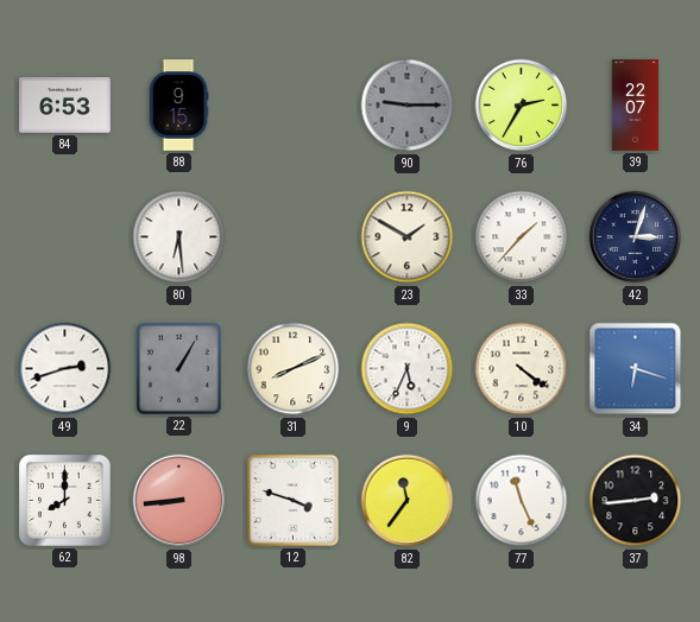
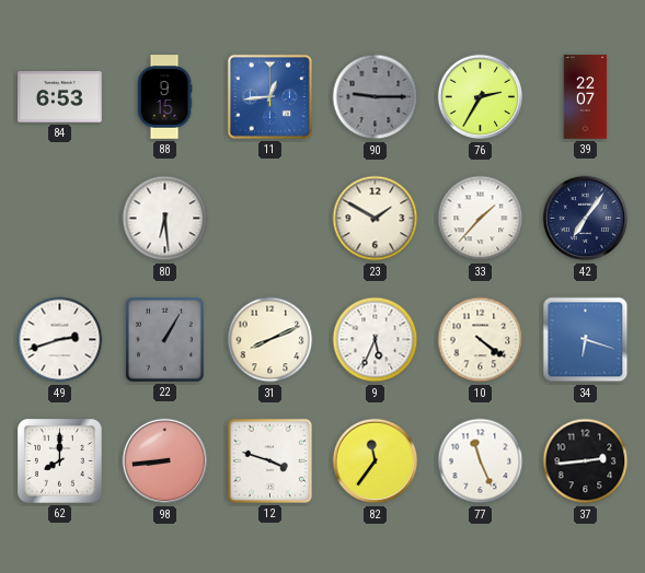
11: none -> 12:44
42: 3:03 -> 7:06
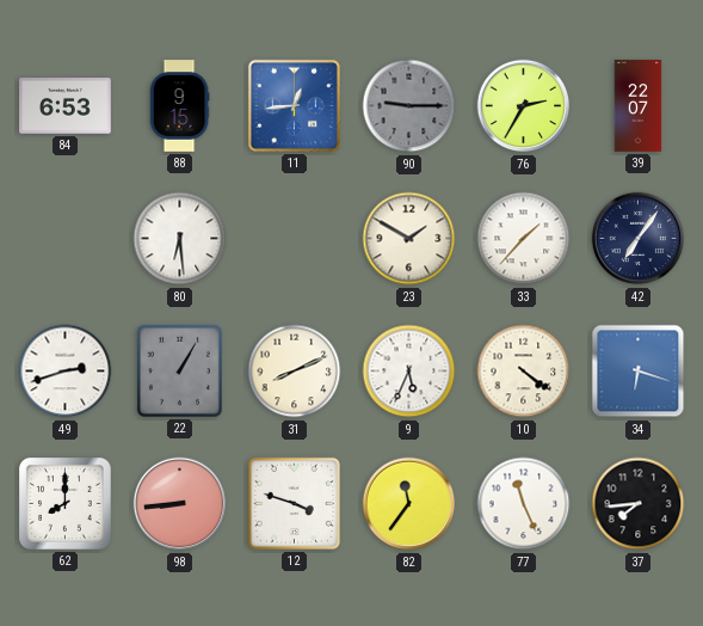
37: 2:44 -> 7:44
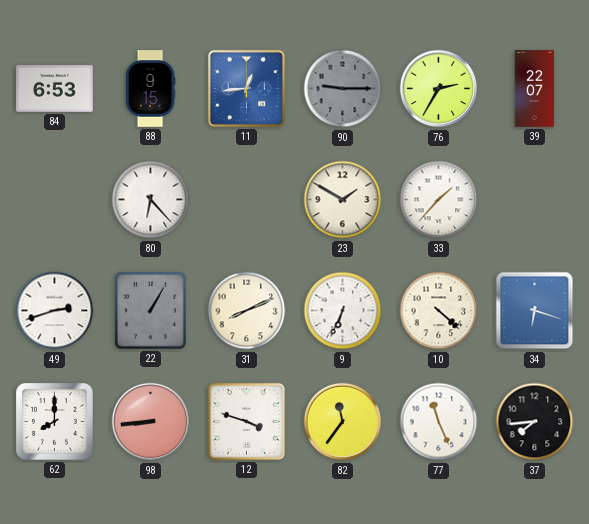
80: 6:29 -> 6:23
42: 7:06 -> none
9: 5:34 -> 6:34
10: 4:21 -> 4:22
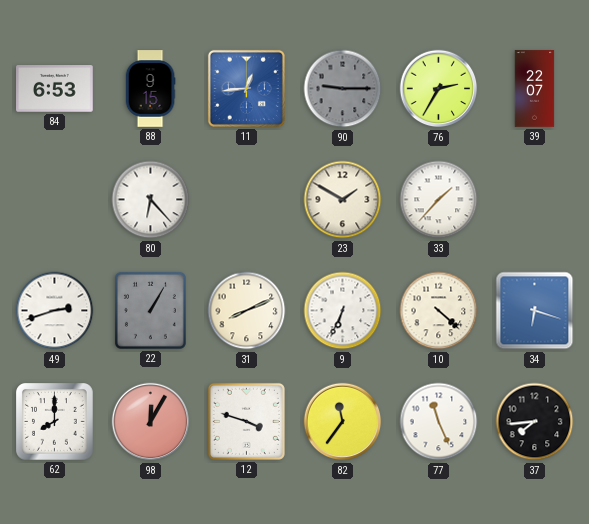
98: 8:44 -> 12:05
